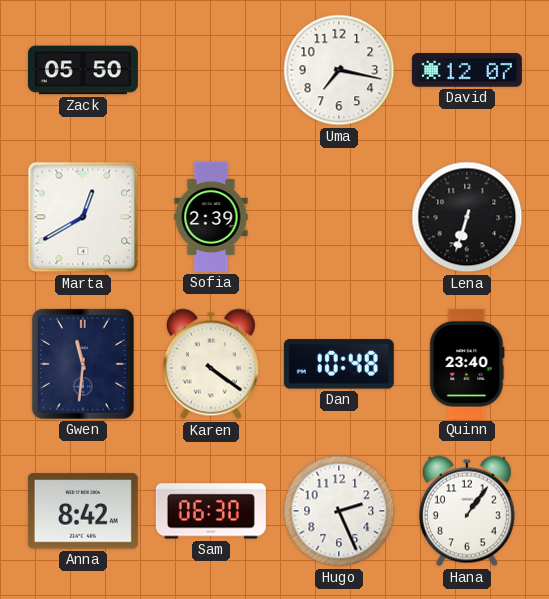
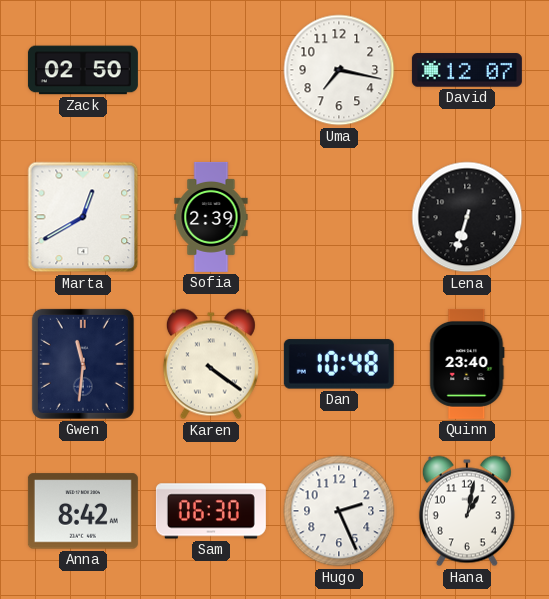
Zack: 05:50 -> 02:50
Hana: 1:06 -> 1:02
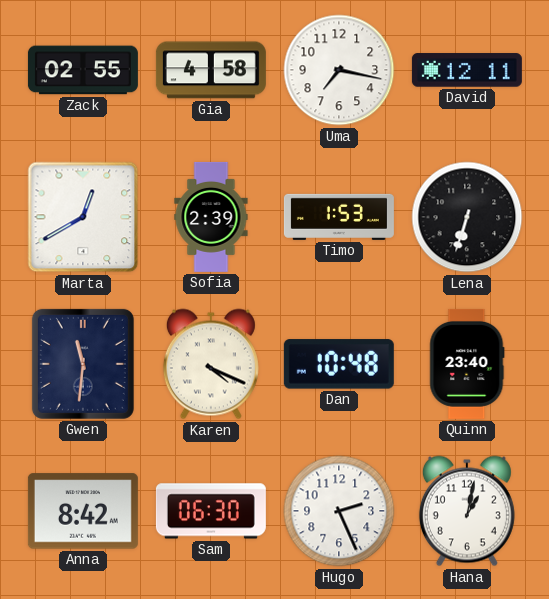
Zack: 02:50 -> 02:55
Gia: none -> 4:58
David: 12:07 -> 12:11
Timo: none -> 1:53
Karen: 4:21 -> 4:19
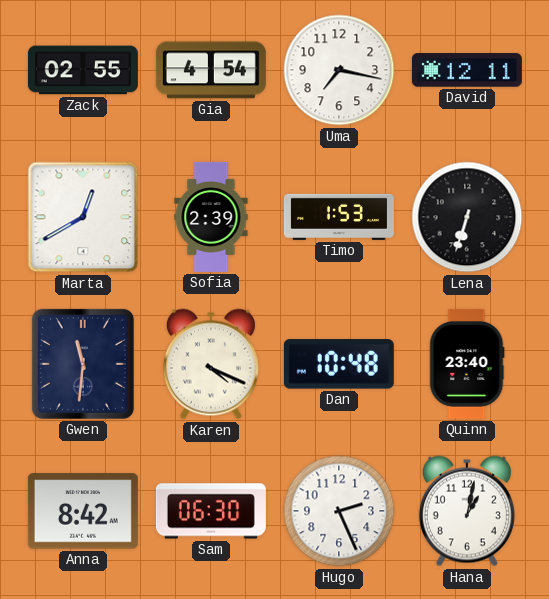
Gia: 4:58 -> 4:54
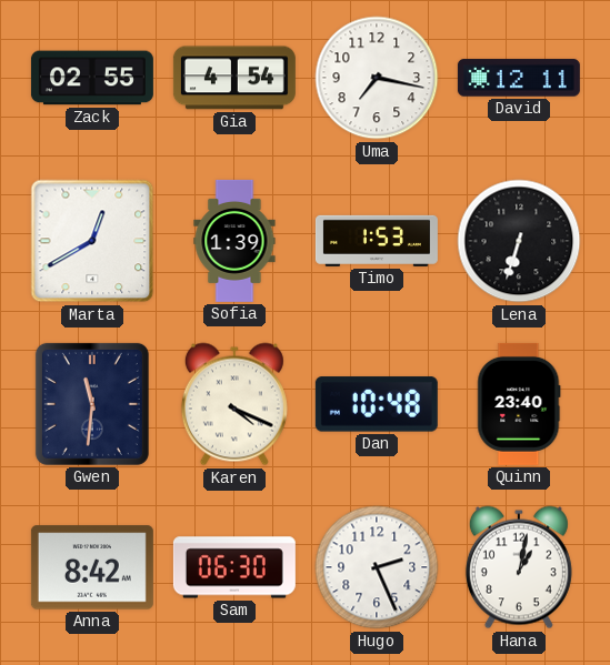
Sofia: 2:39 -> 1:39
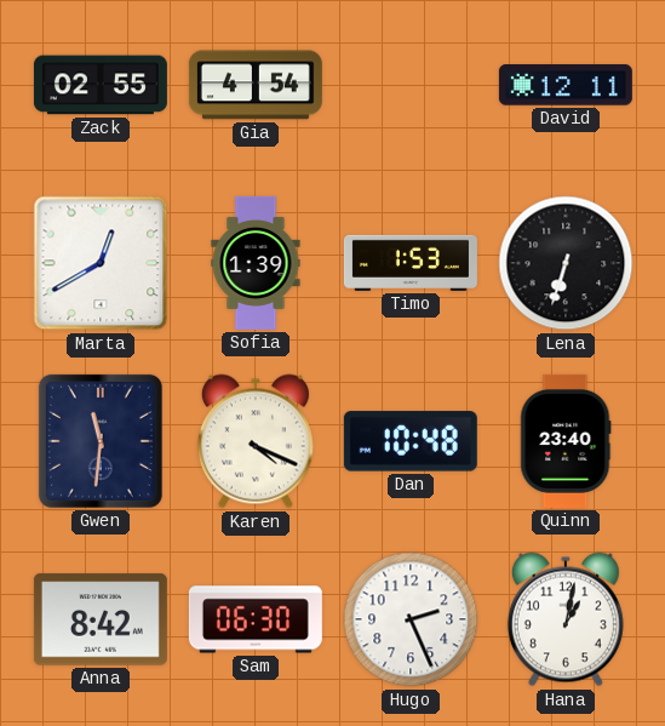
Uma: 7:17 -> none
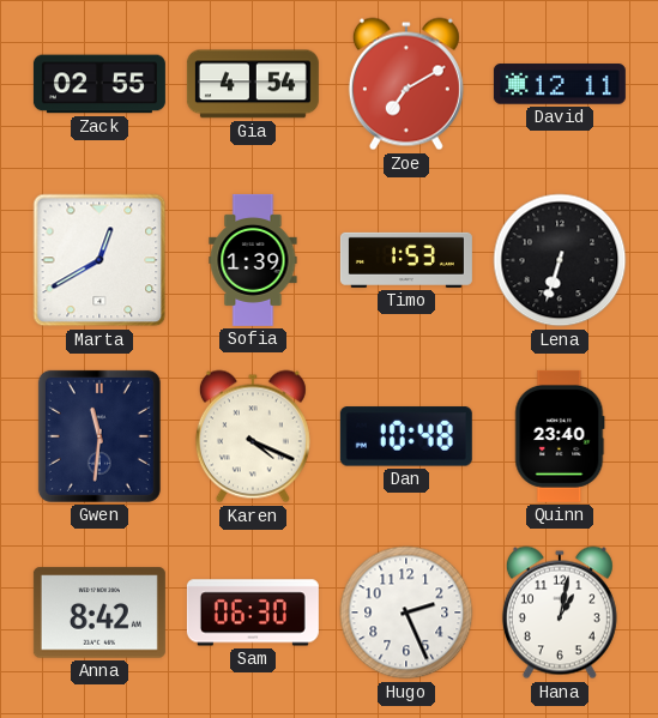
Zoe: none -> 7:10
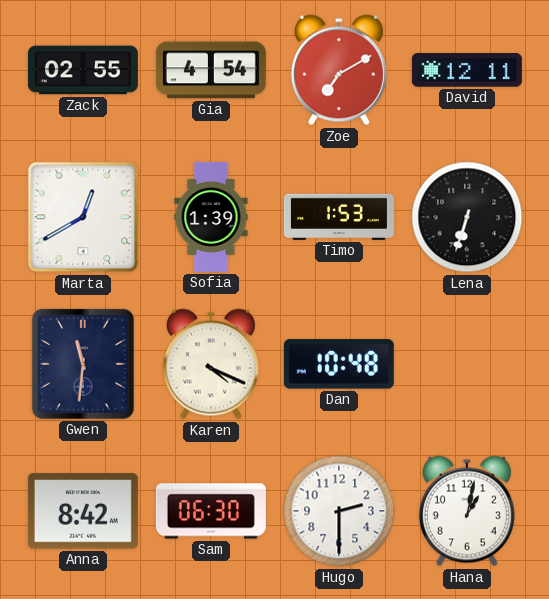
Quinn: 23:40 -> none
Hugo: 2:26 -> 2:30
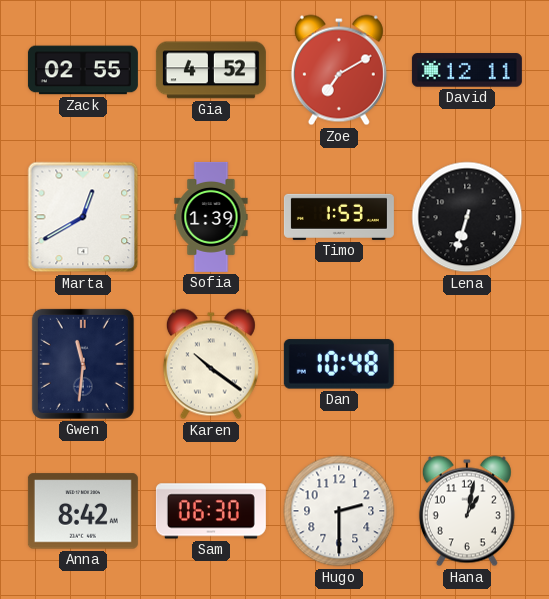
Gia: 4:54 -> 4:52
Karen: 4:19 -> 10:21
